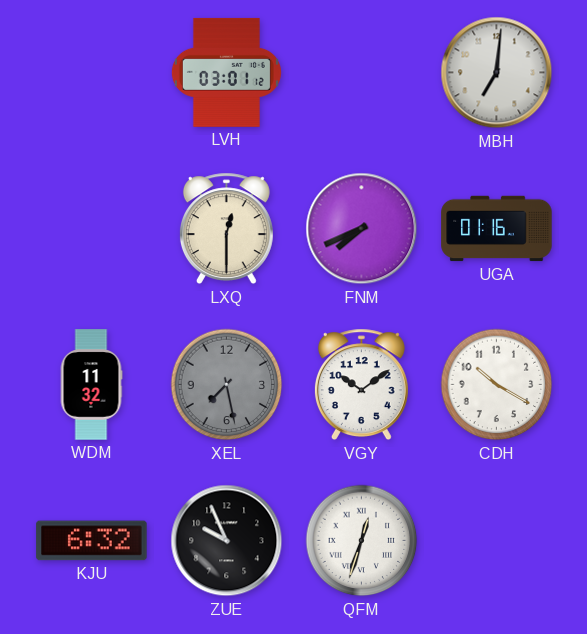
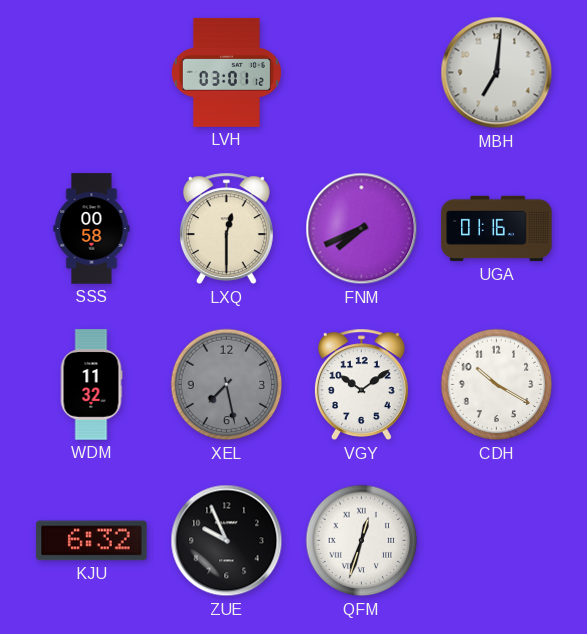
SSS: none -> 00:58
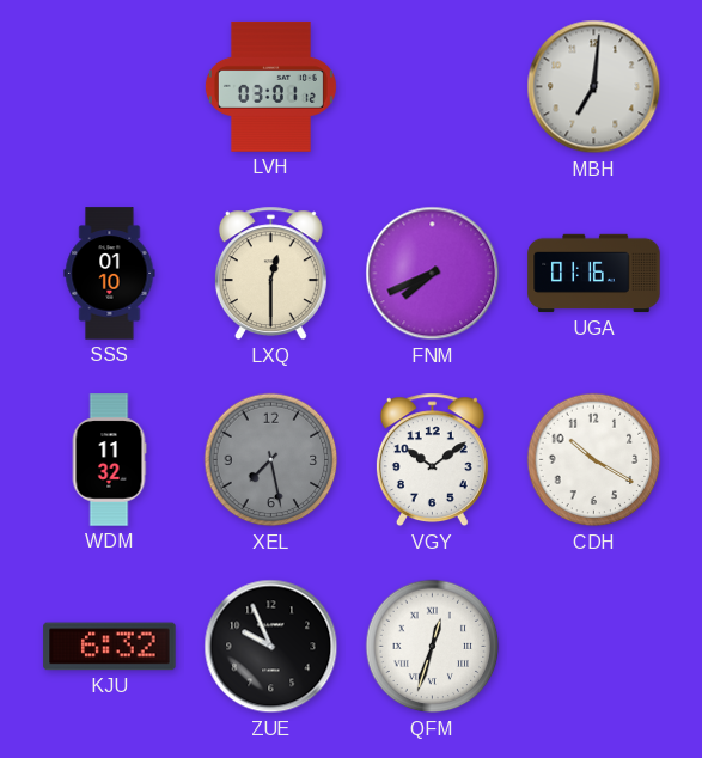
SSS: 00:58 -> 01:10
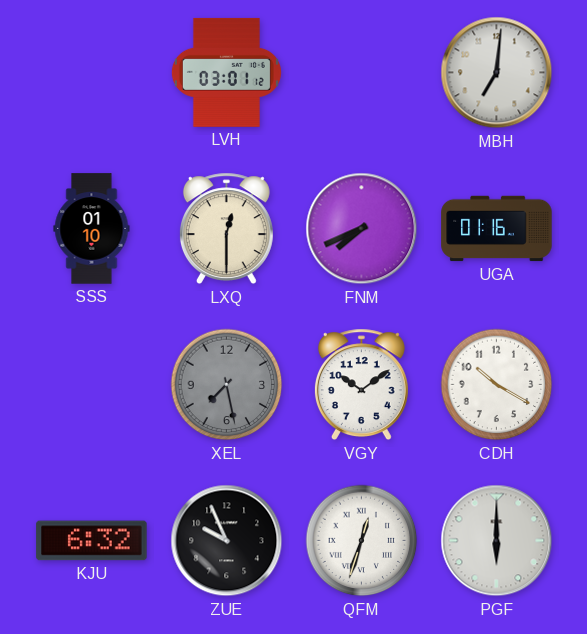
WDM: 11:32 -> none
PGF: none -> 6:00
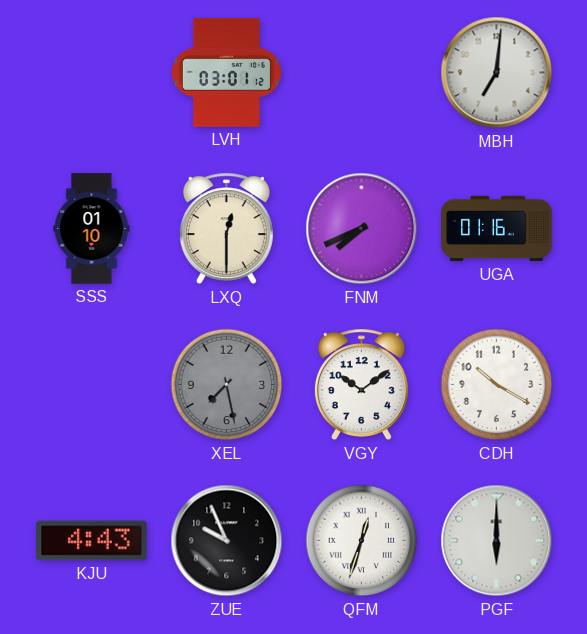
KJU: 6:32 -> 4:43
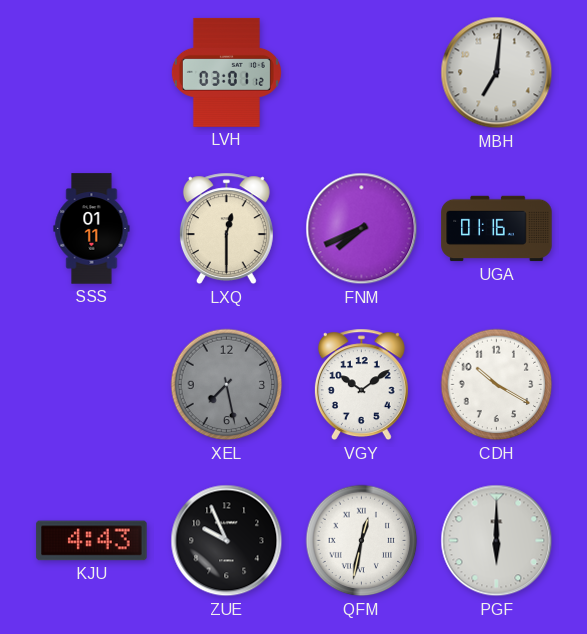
SSS: 01:10 -> 01:11
QFM: 12:33 -> 12:32
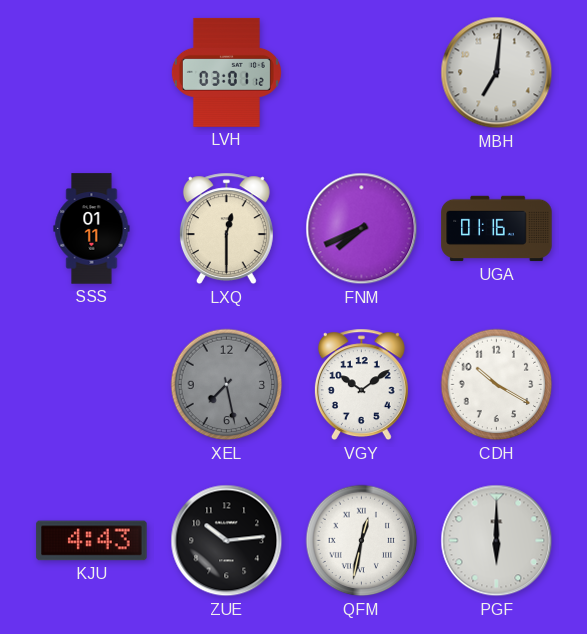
ZUE: 9:56 -> 10:14
